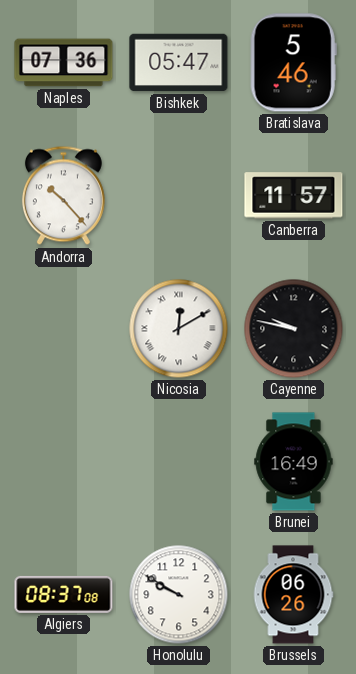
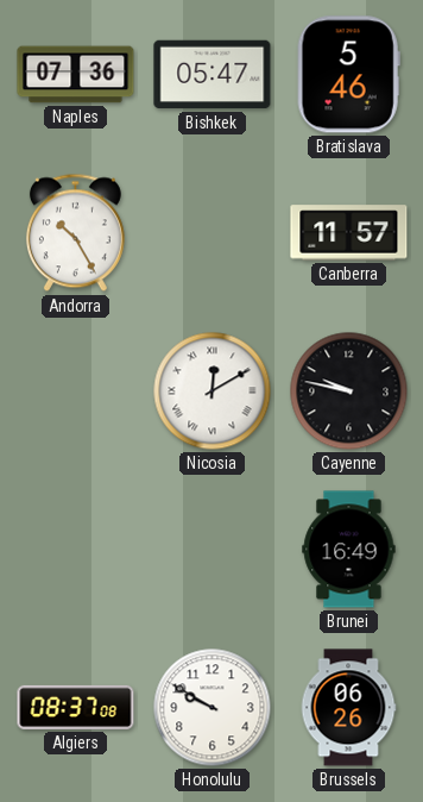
Andorra: 10:23 -> 10:25
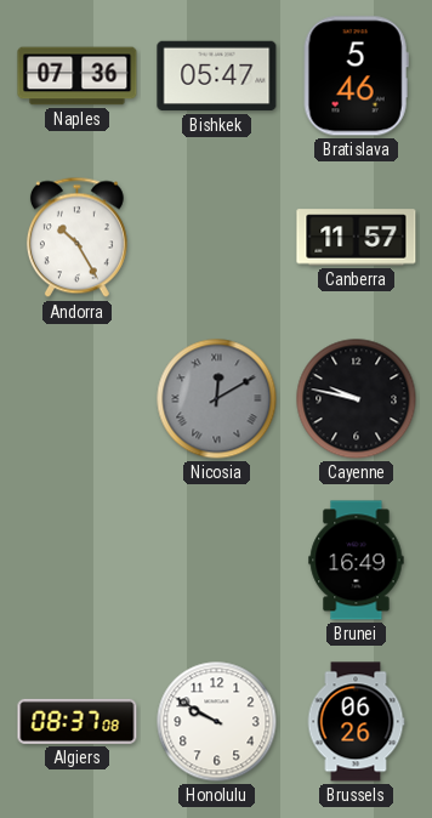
Nicosia dial: white -> grey
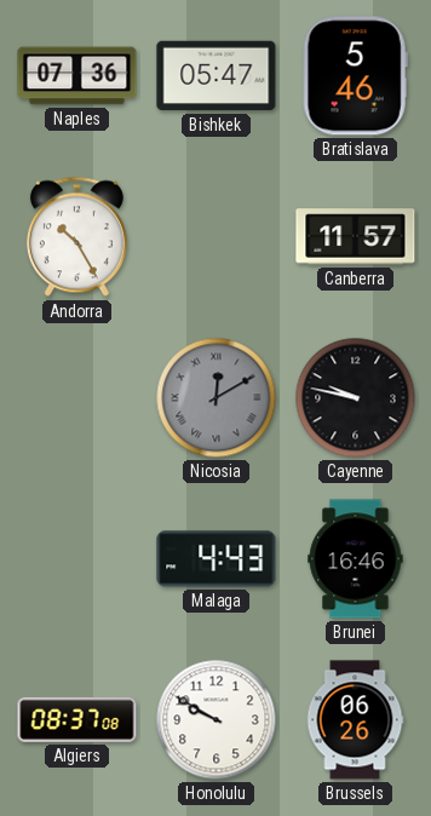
Malaga: none -> 4:43
Brunei: 16:49 -> 16:46
